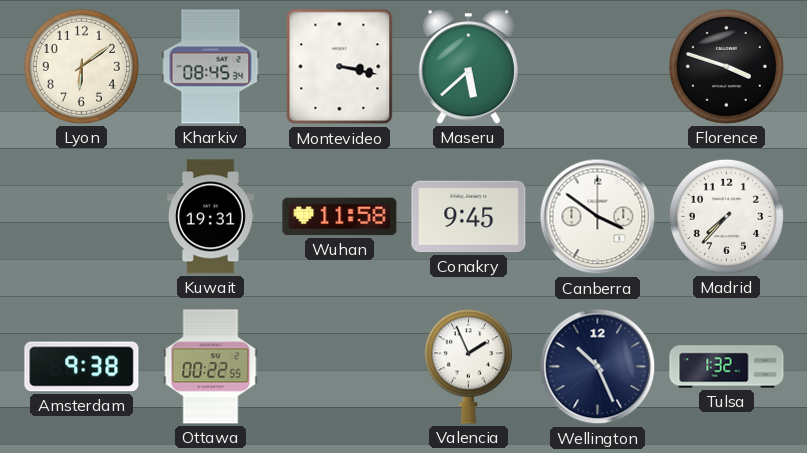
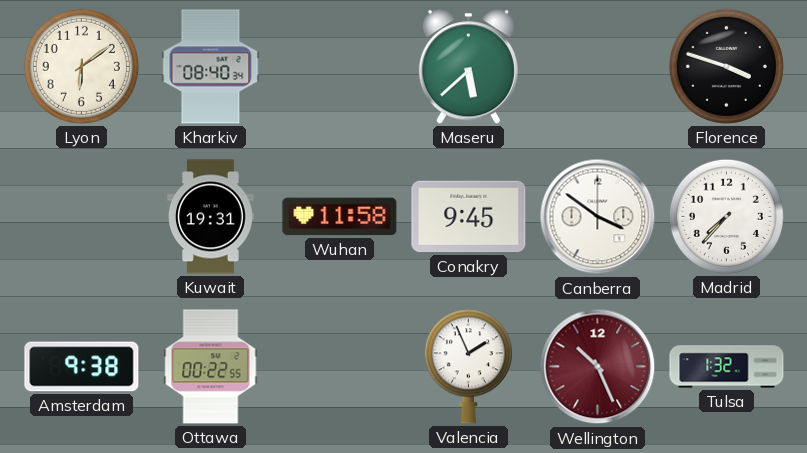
Kharkiv: 08:45 -> 08:40
Montevideo: 3:17 -> none
Wellington dial: navy -> burgundy
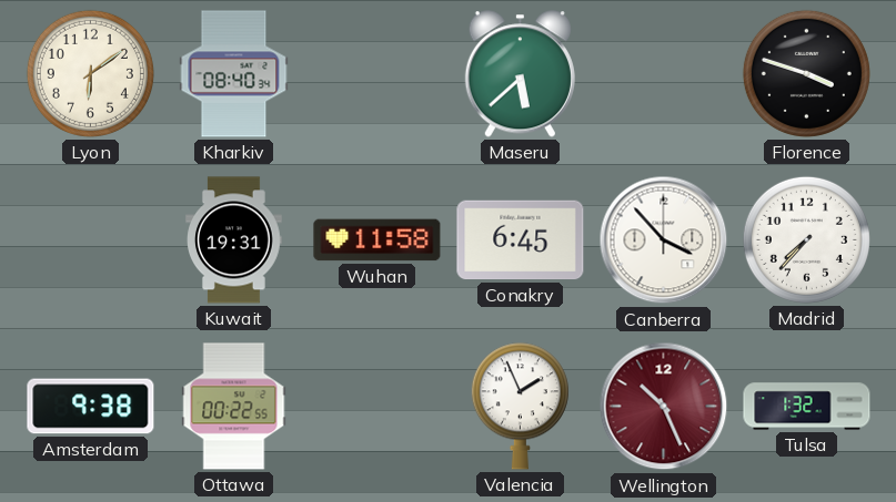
Conakry: 9:45 -> 6:45
Canberra: 3:51 -> 3:53
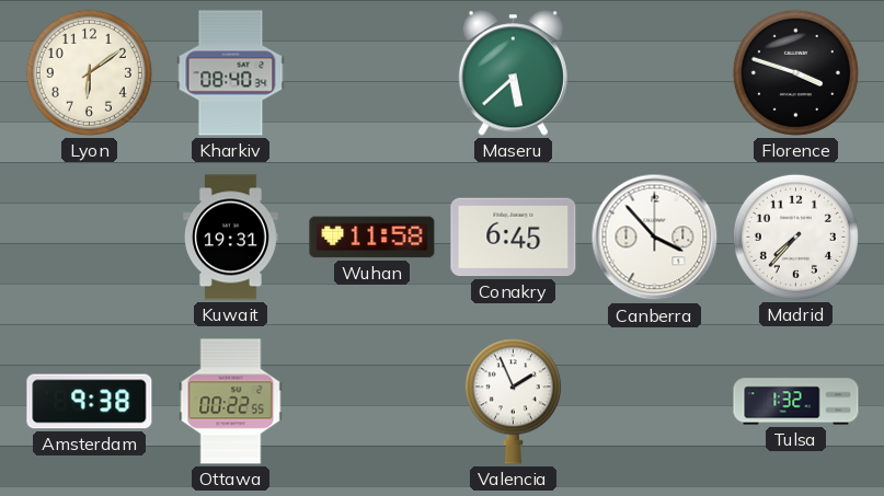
Wellington: 10:26 -> none
